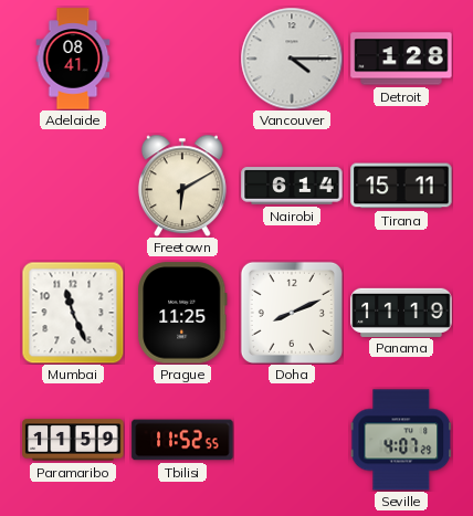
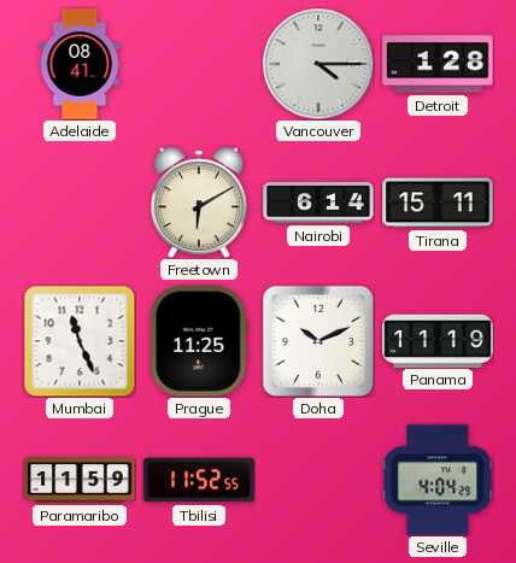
Doha: 8:11 -> 10:11
Seville: 4:07 -> 4:04
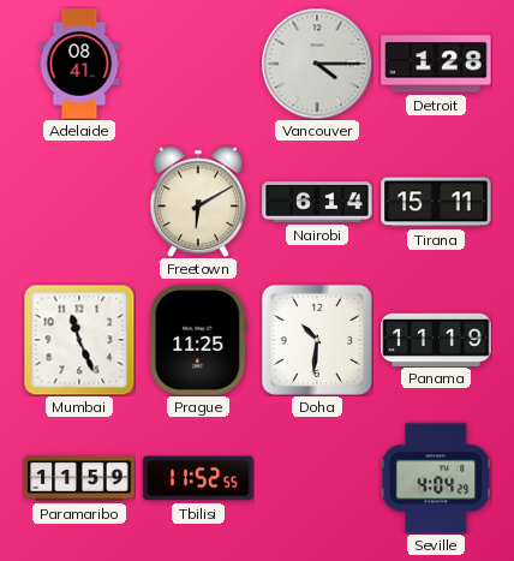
Doha: 10:11 -> 10:31
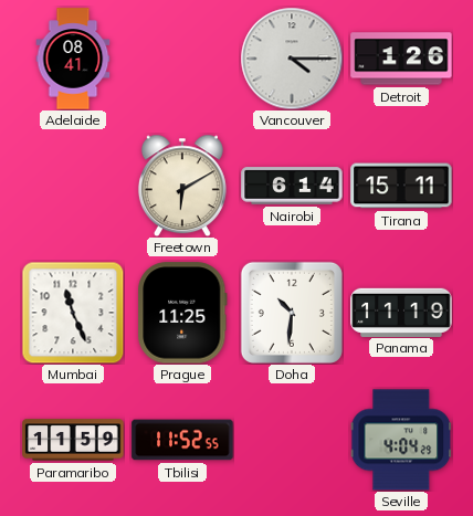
Detroit: 1:28 -> 1:26
